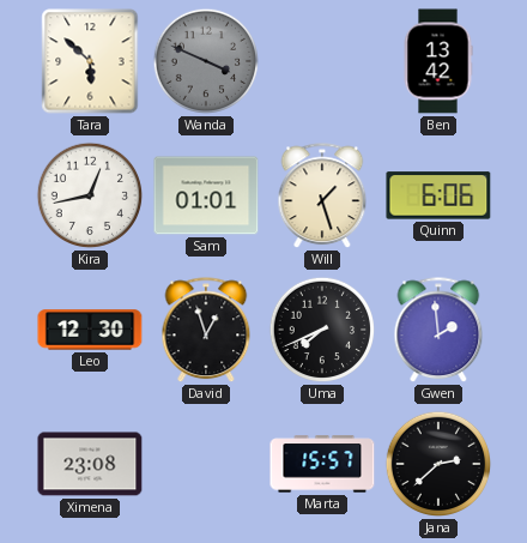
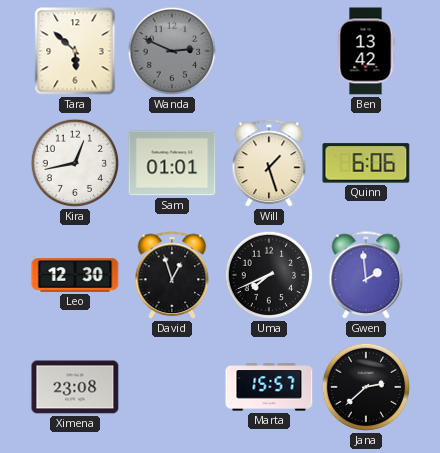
Wanda: 3:49 -> 2:49
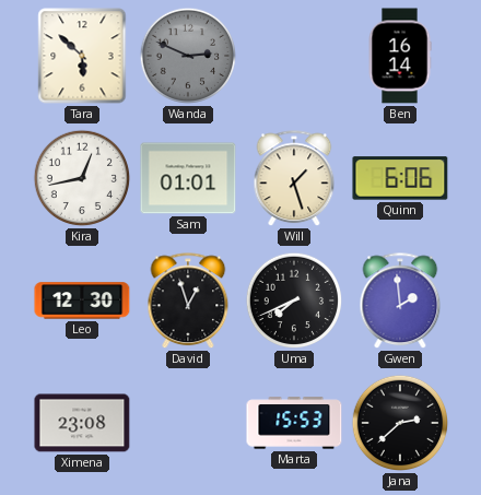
Ben: 13:42 -> 16:14
Marta: 15:57 -> 15:53
